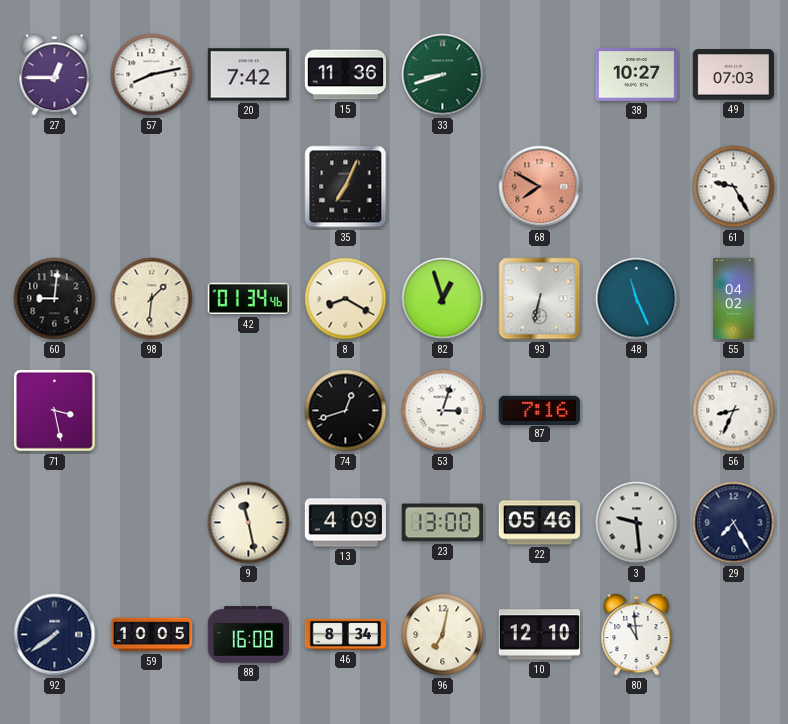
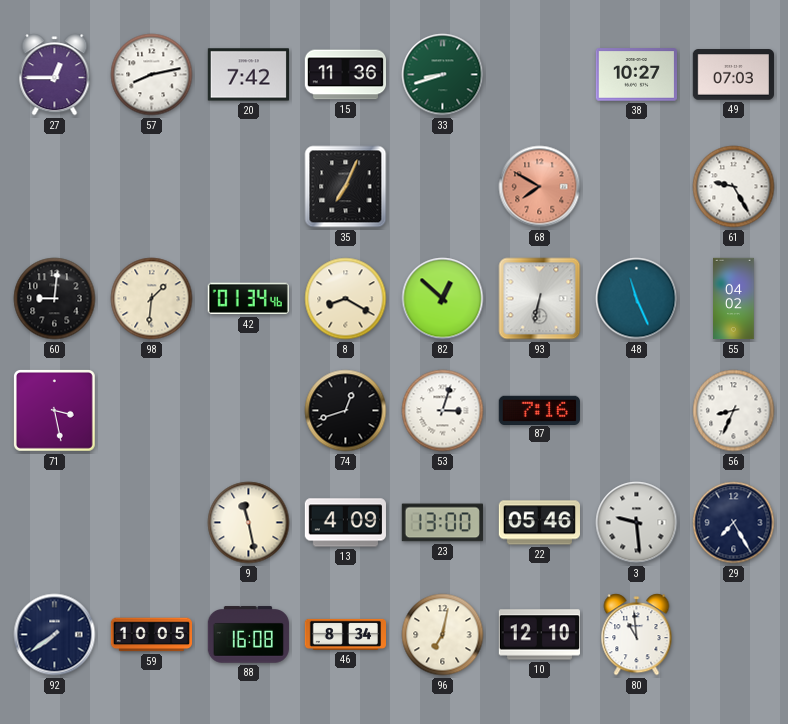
82: 12:57 -> 12:52
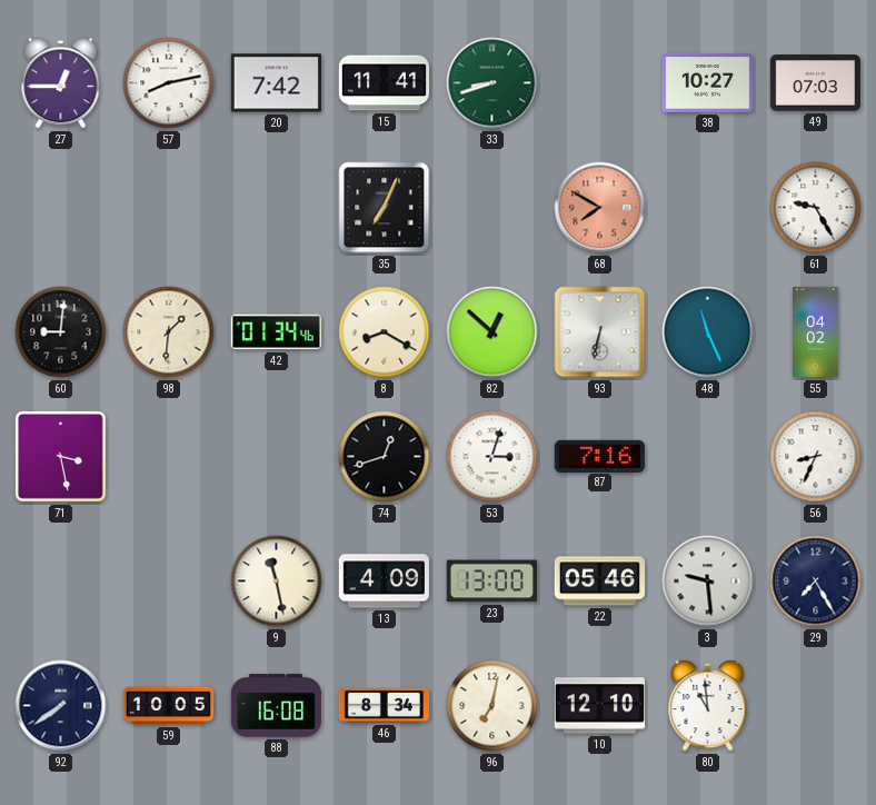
15: 11:36 -> 11:41
